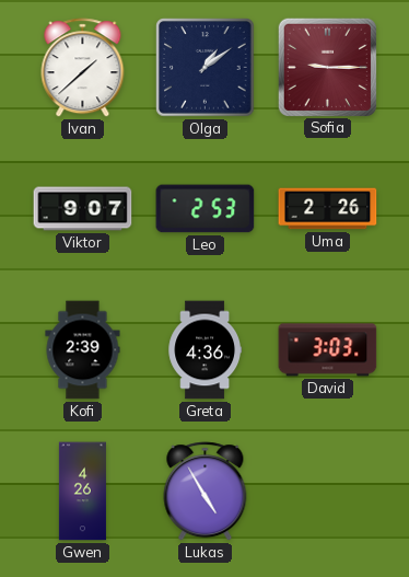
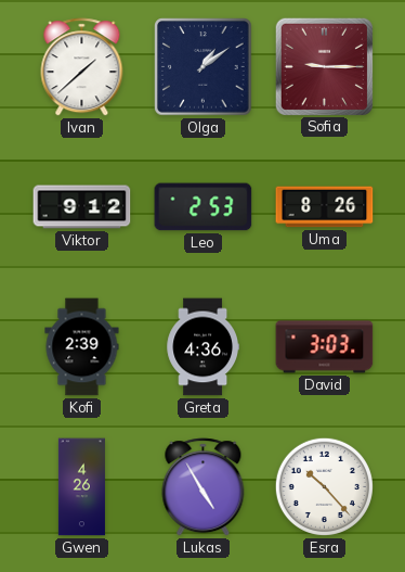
Viktor: 9:07 -> 9:12
Uma: 2:26 -> 8:26
Esra: none -> 10:23
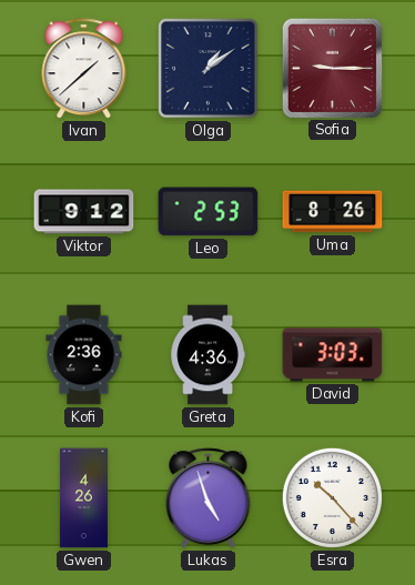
Kofi: 2:39 -> 2:36
Lukas: 4:55 -> 4:57
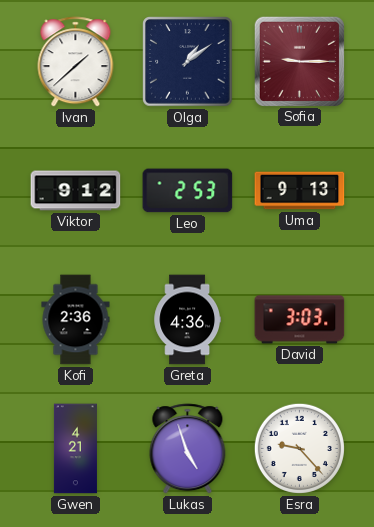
Uma: 8:26 -> 9:13
Gwen: 4:26 -> 4:21
Esra: 10:23 -> 9:23
